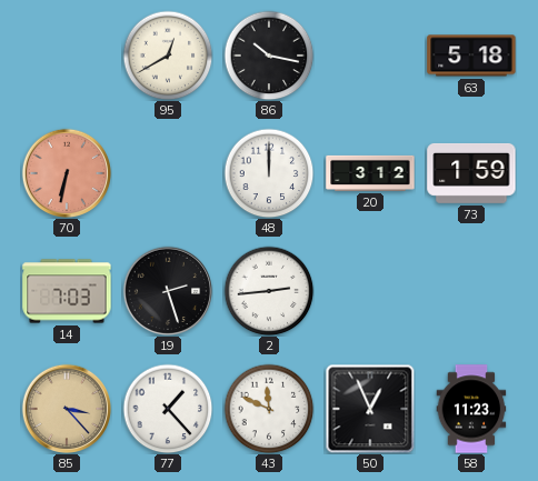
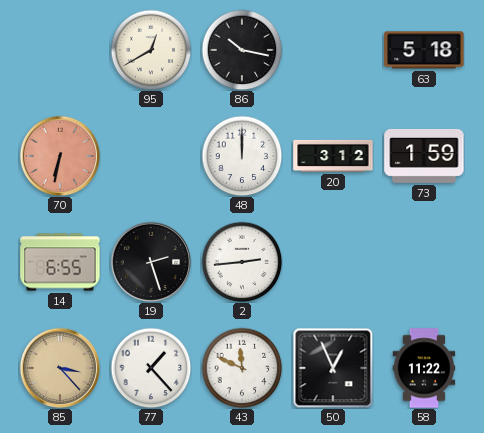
14: 7:03 -> 6:55
58: 11:23 -> 11:22
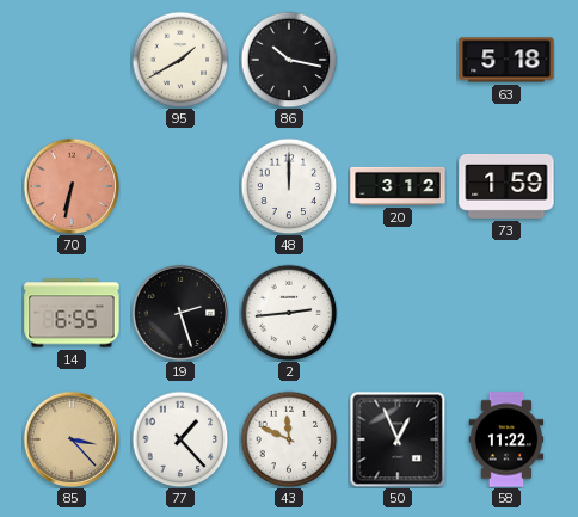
95: 12:40 -> 1:40
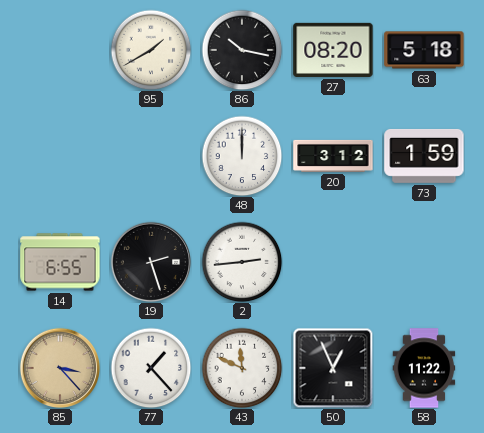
27: none -> 08:20
70: 6:32 -> none
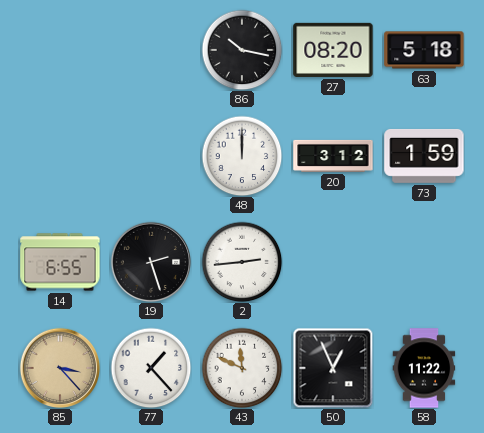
95: 1:40 -> none
